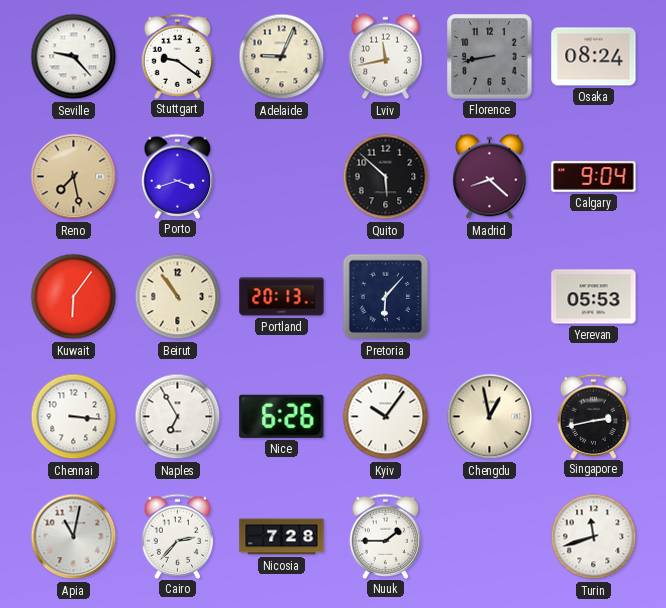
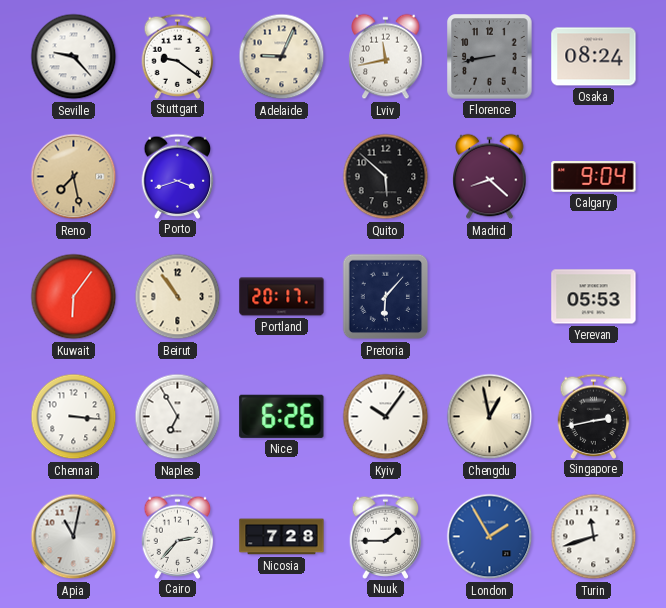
Portland: 20:13 -> 20:17
London: none -> 1:55
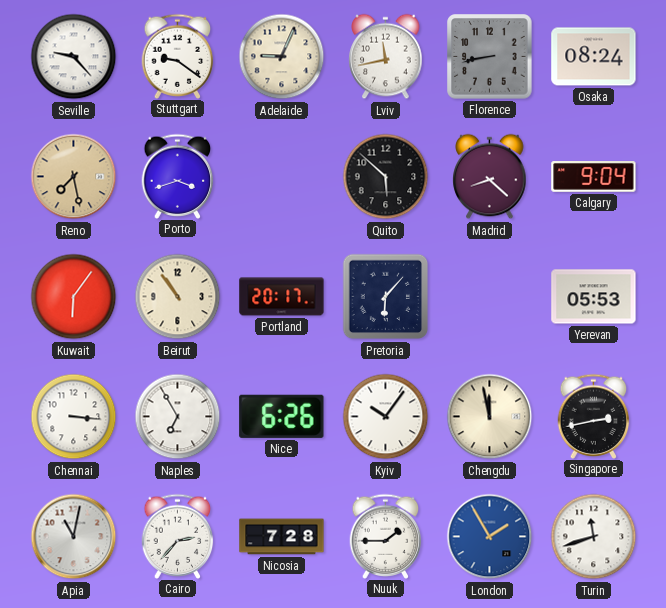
Chengdu: 12:58 -> 11:58
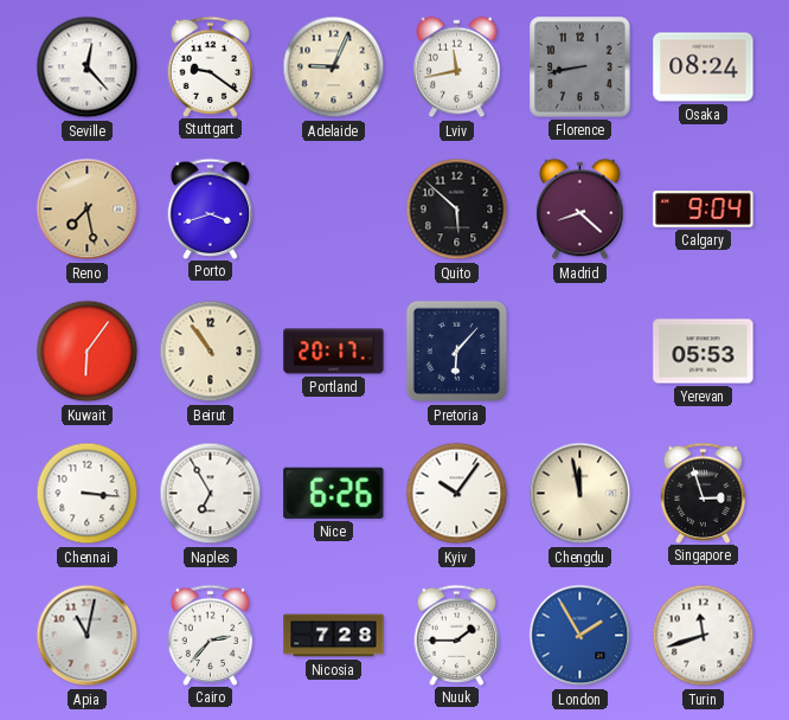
Seville: 9:23 -> 12:23
Singapore: 2:43 -> 2:57
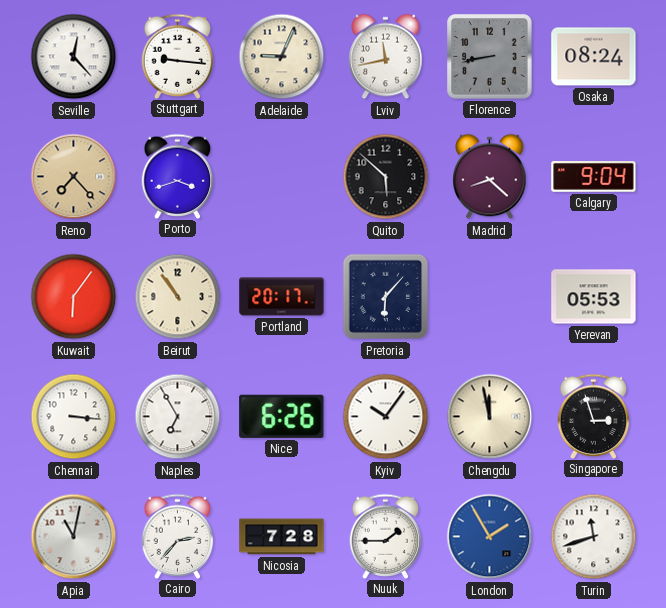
Stuttgart: 9:21 -> 9:16
Reno: 7:28 -> 7:23
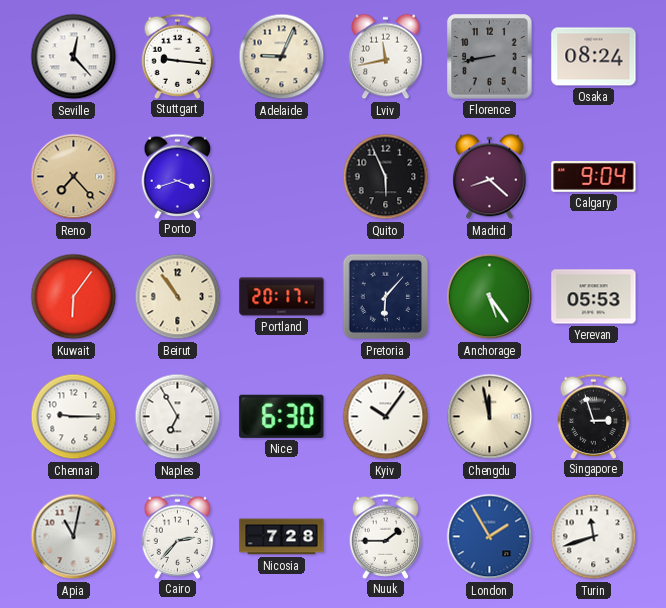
Quito: 5:52 -> 5:56
Anchorage: none -> 5:24
Chennai: 3:16 -> 9:15
Nice: 6:26 -> 6:30
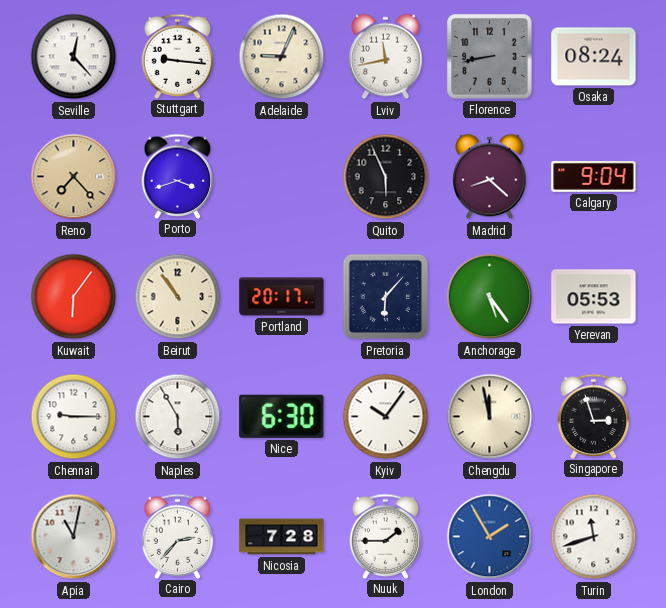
Naples: 6:55 -> 5:55
